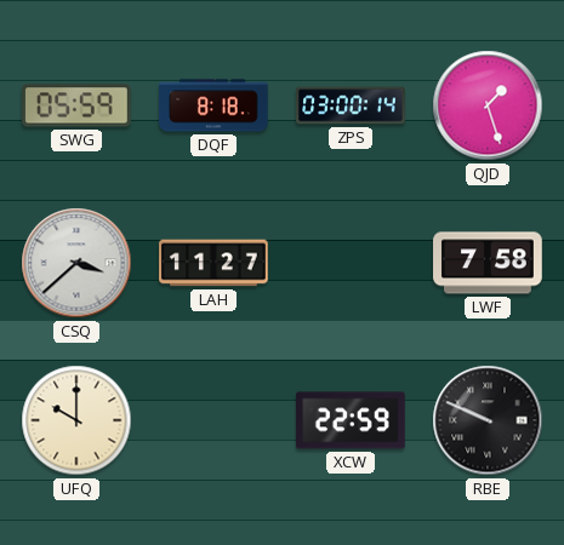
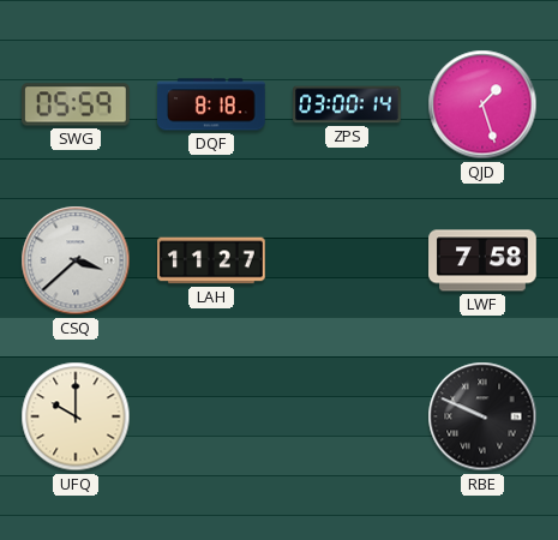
XCW: 22:59 -> none
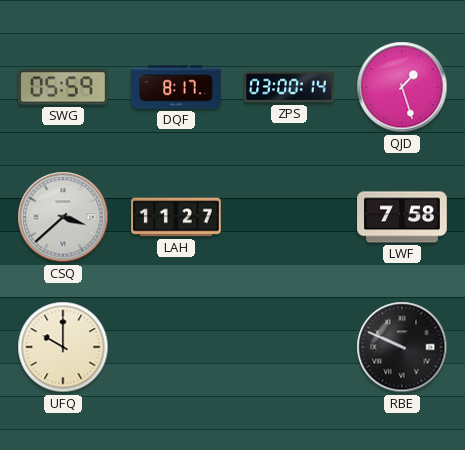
DQF: 8:18 -> 8:17
